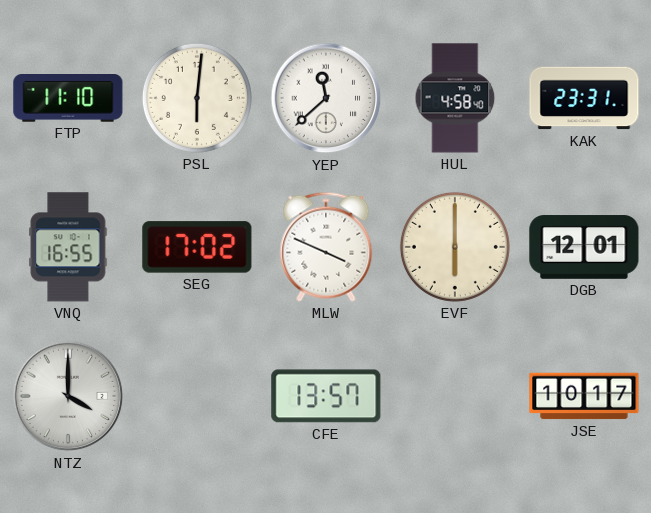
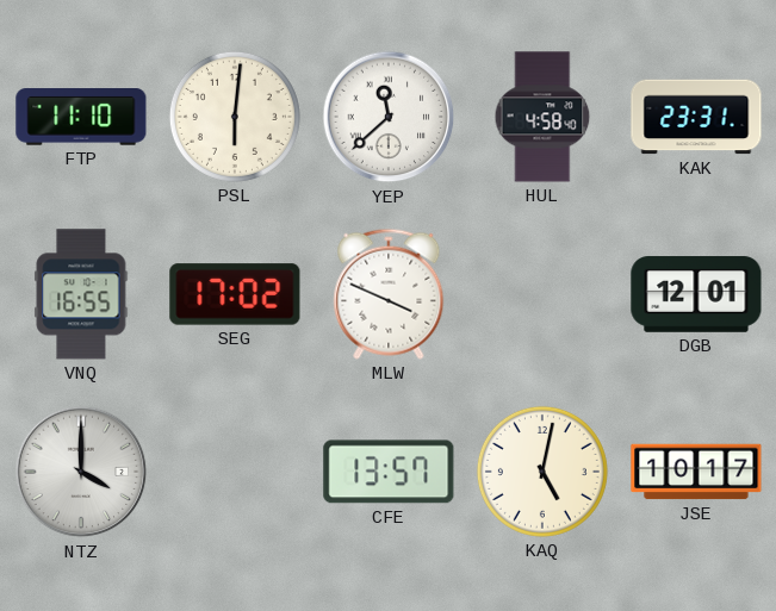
EVF: 6:00 -> none
KAQ: none -> 5:02
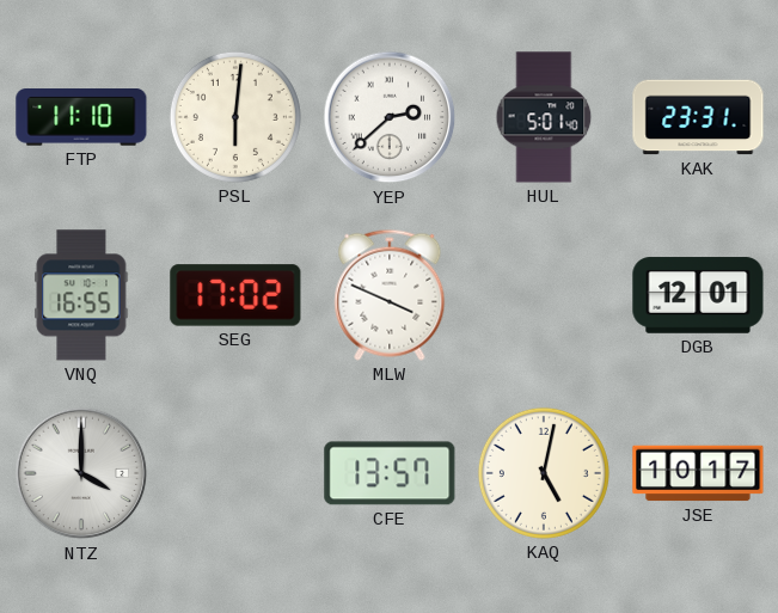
YEP: 11:38 -> 2:38
HUL: 4:58 -> 5:01
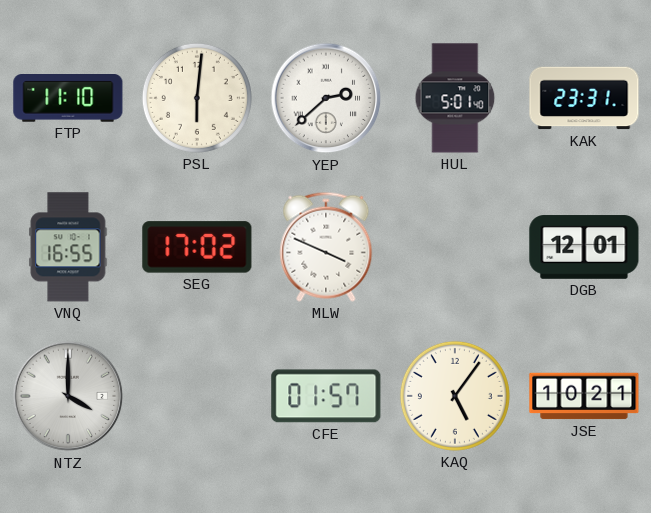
CFE: 13:57 -> 01:57
KAQ: 5:02 -> 5:06
JSE: 10:17 -> 10:21
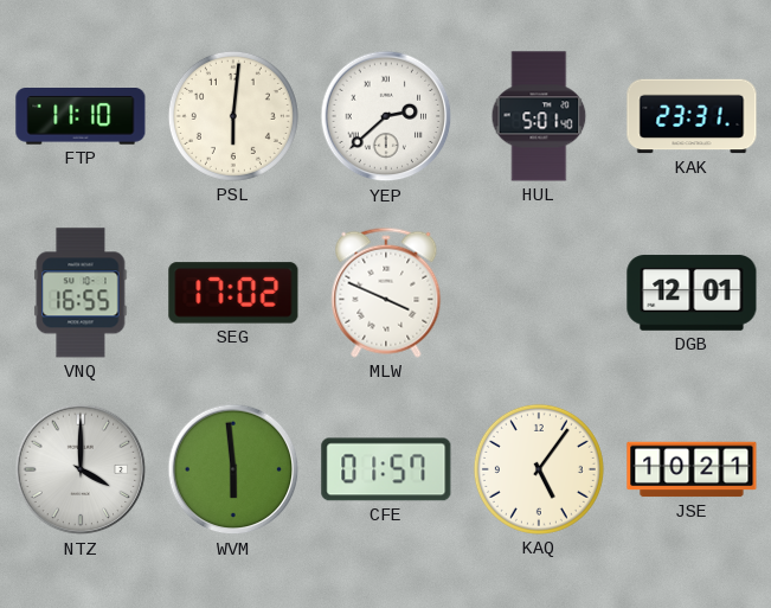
WVM: none -> 5:59
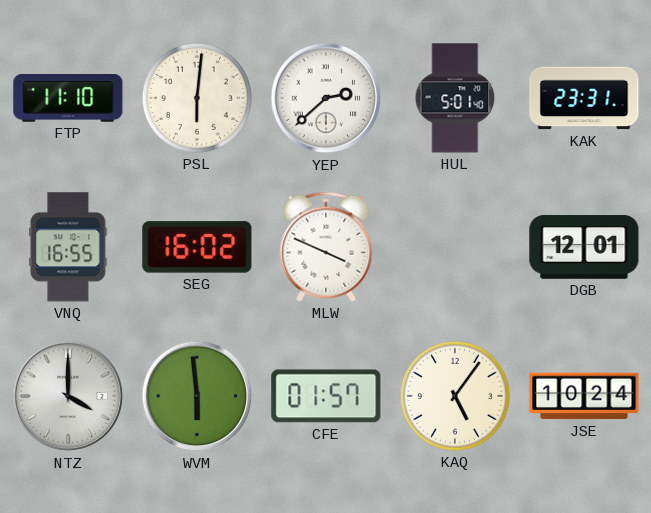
SEG: 17:02 -> 16:02
JSE: 10:21 -> 10:24
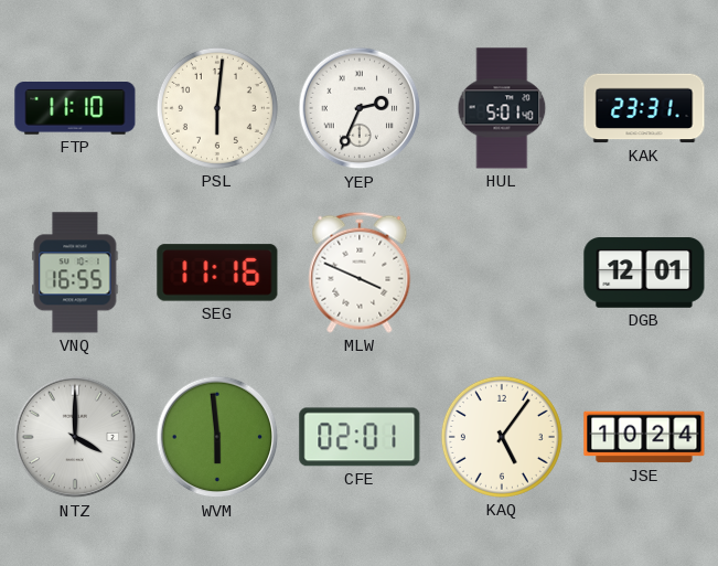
YEP: 2:38 -> 2:34
SEG: 16:02 -> 11:16
CFE: 01:57 -> 02:01
